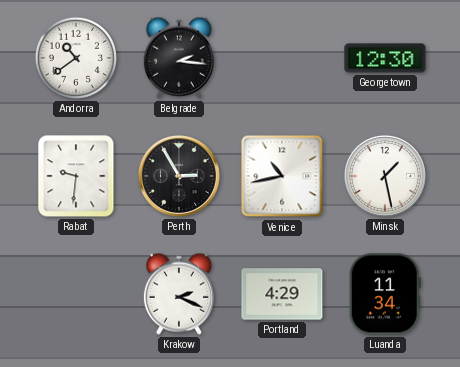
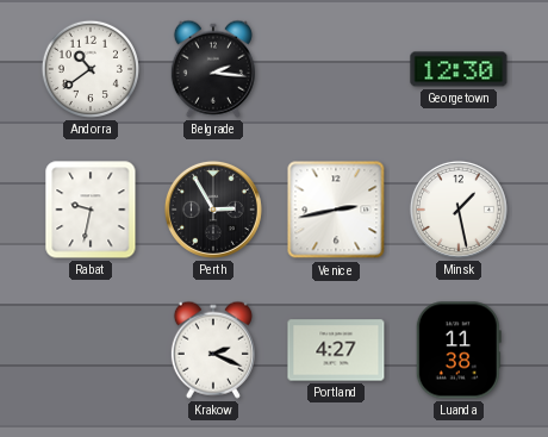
Rabat: 9:31 -> 9:32
Venice: 10:43 -> 2:43
Portland: 4:29 -> 4:27
Luanda: 11:34 -> 11:38
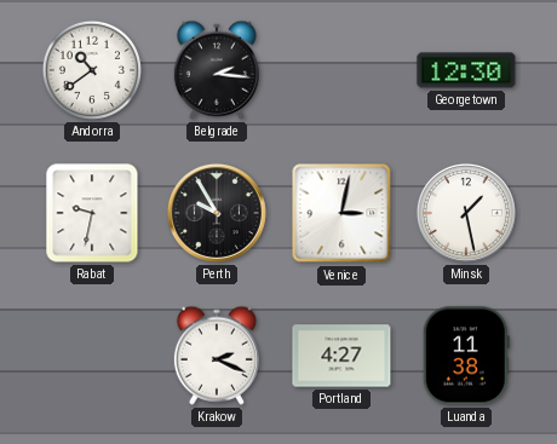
Perth: 2:55 -> 9:55
Venice: 2:43 -> 3:02
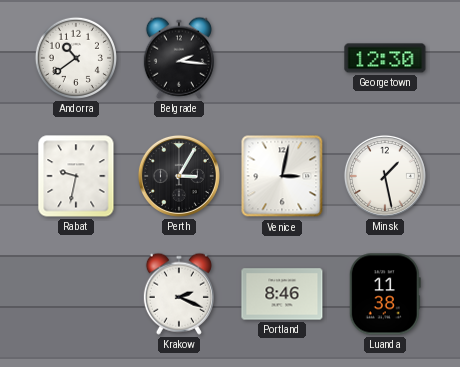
Perth: 9:55 -> 3:05
Portland: 4:27 -> 8:46
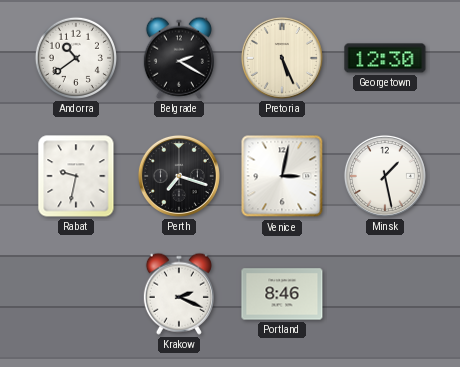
Belgrade: 2:16 -> 2:20
Pretoria: none -> 5:26
Perth: 3:05 -> 7:18
Luanda: 11:38 -> none
